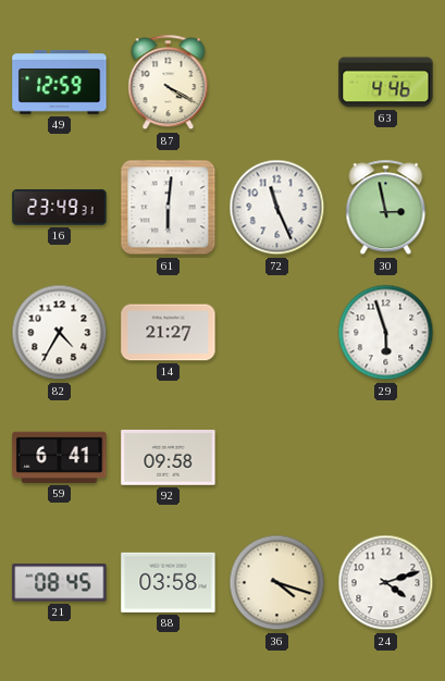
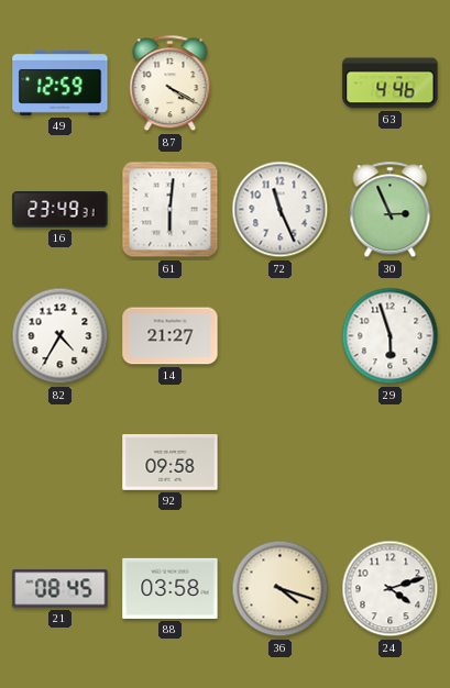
30: 2:58 -> 2:56
59: 6:41 -> none
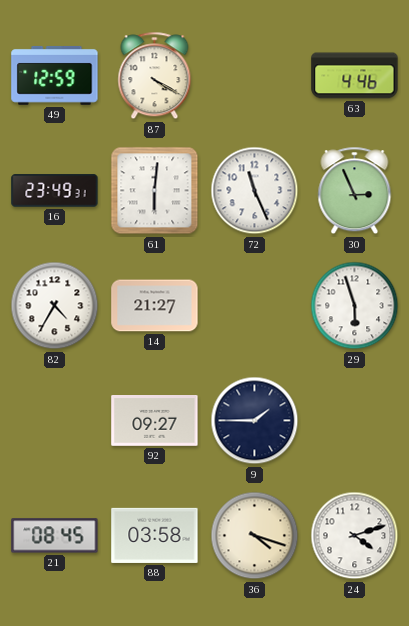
92: 09:58 -> 09:27
9: none -> 1:45
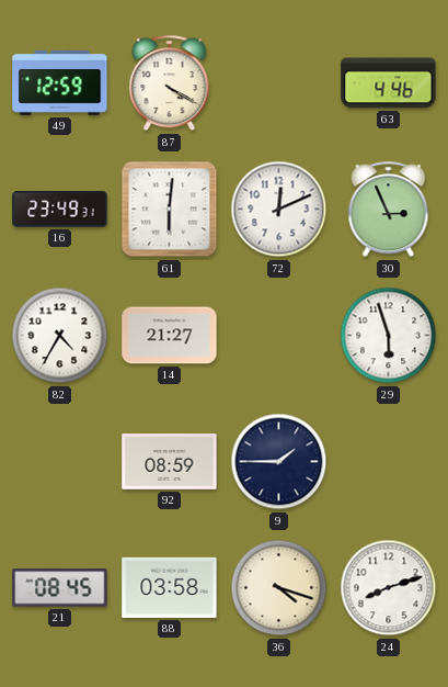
72: 11:26 -> 12:11
92: 09:27 -> 08:59
24: 4:12 -> 8:12
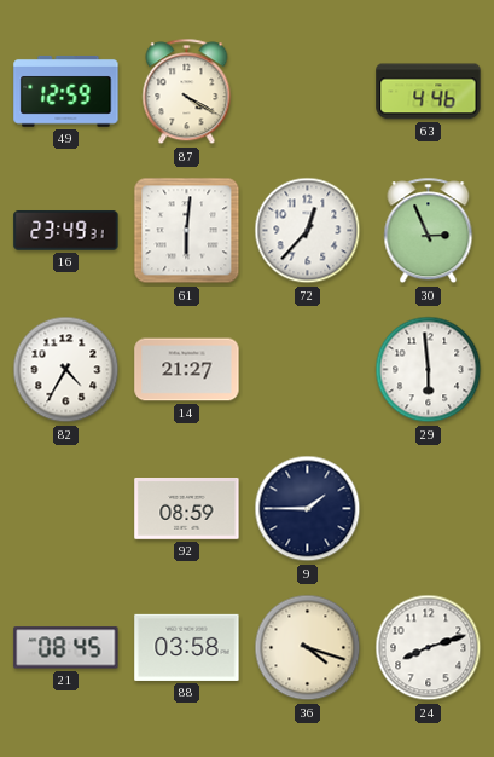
72: 12:11 -> 12:37
29: 5:57 -> 5:59
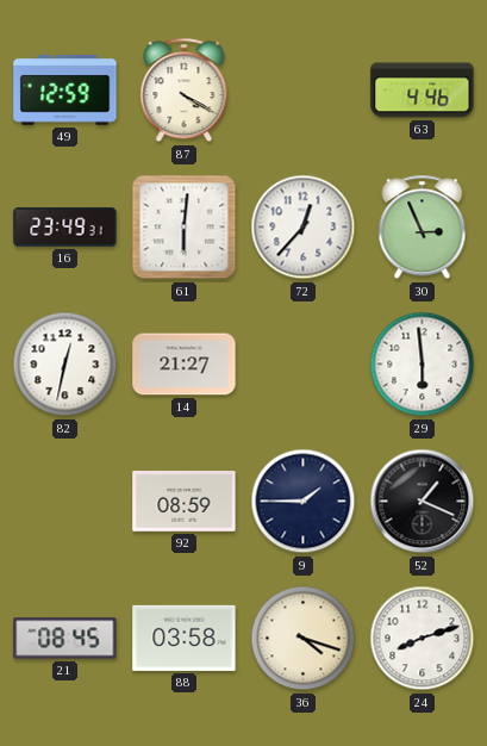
82: 4:35 -> 12:32
52: none -> 1:19
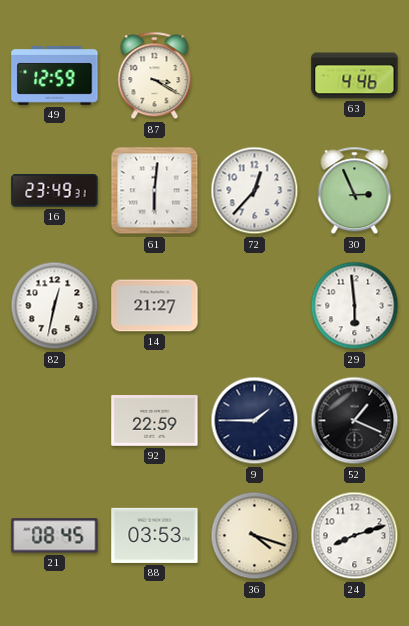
87: 4:20 -> 3:20
92: 08:59 -> 22:59
88: 03:58 -> 03:53
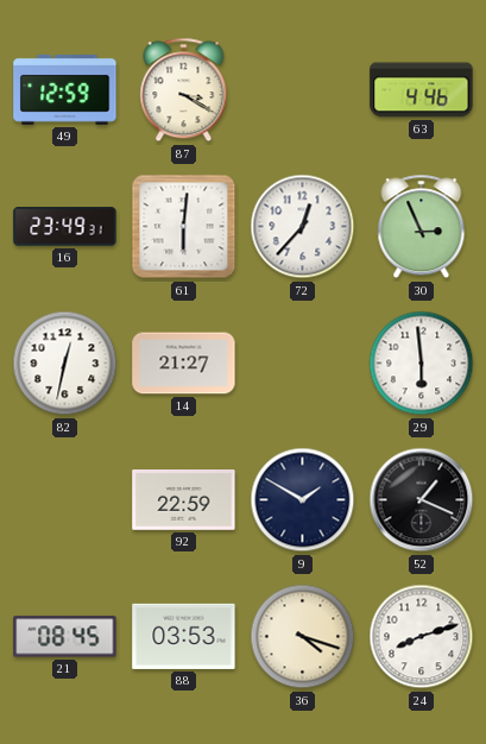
9: 1:45 -> 1:50
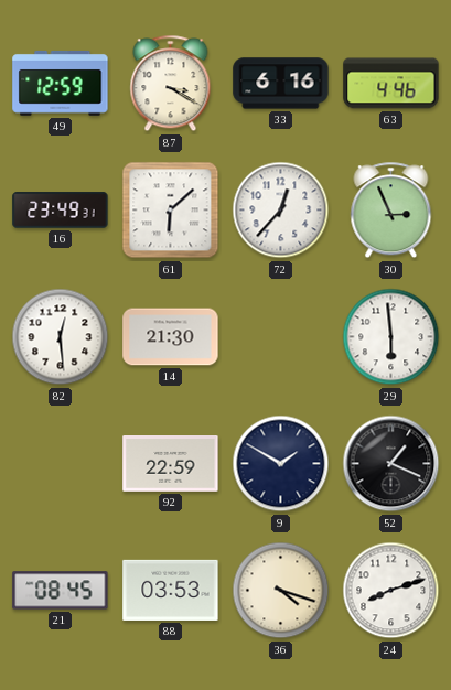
33: none -> 6:16
61: 6:01 -> 6:08
82: 12:32 -> 12:29
14: 21:27 -> 21:30
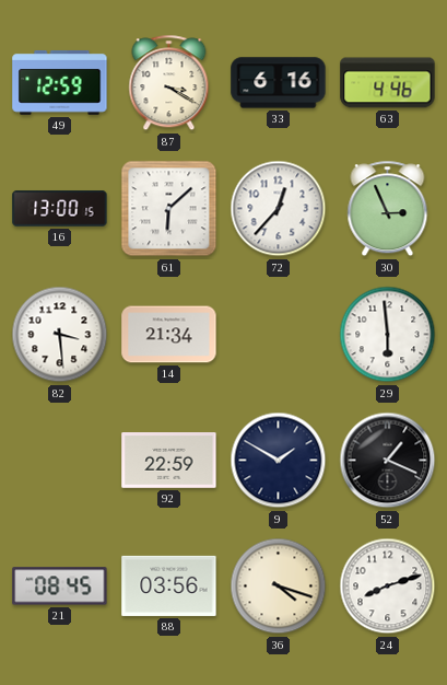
16: 23:49 -> 13:00
82: 12:29 -> 3:29
14: 21:30 -> 21:34
88: 03:53 -> 03:56
